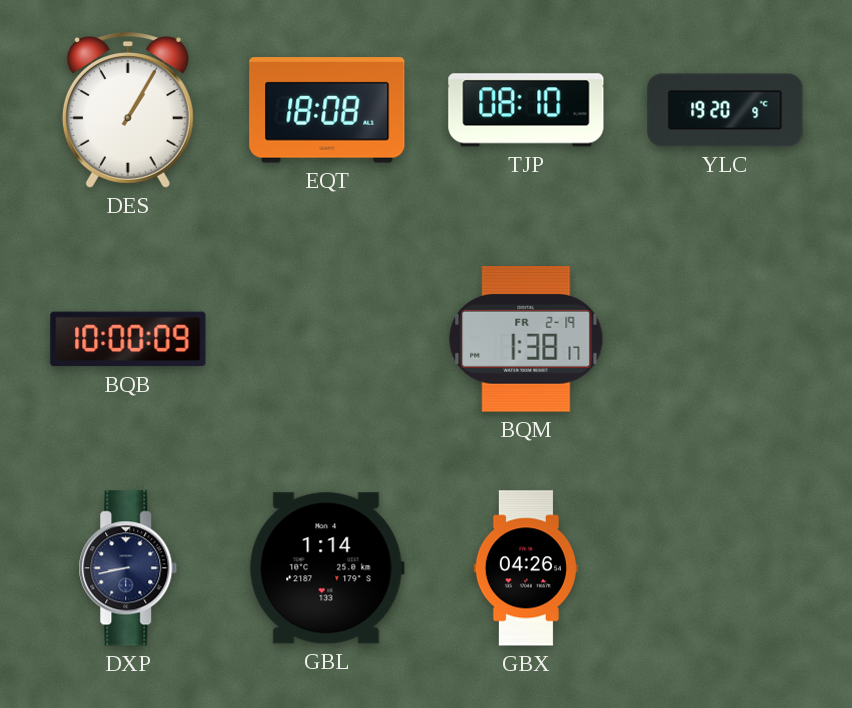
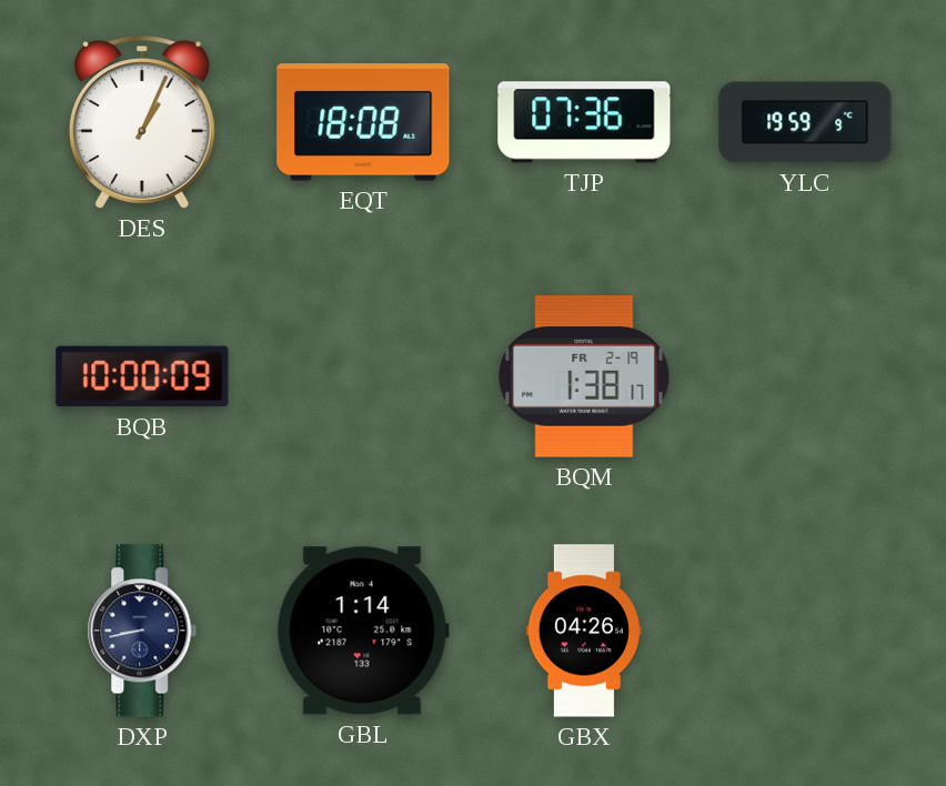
DES: 1:05 -> 1:04
TJP: 08:10 -> 07:36
YLC: 19:20 -> 19:59
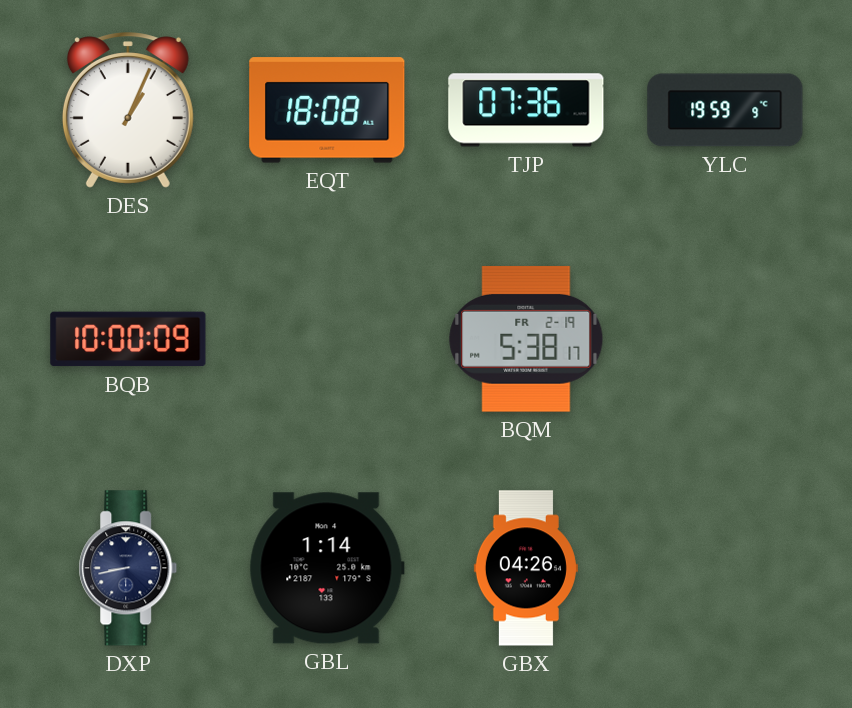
BQM: 1:38 -> 5:38
